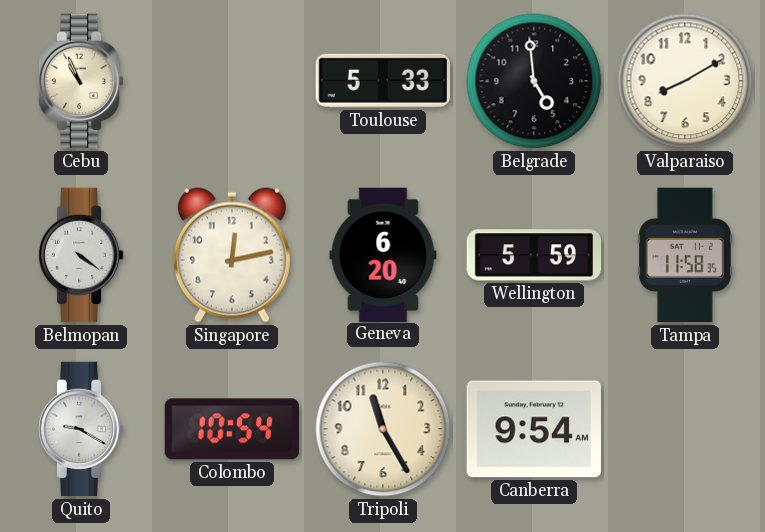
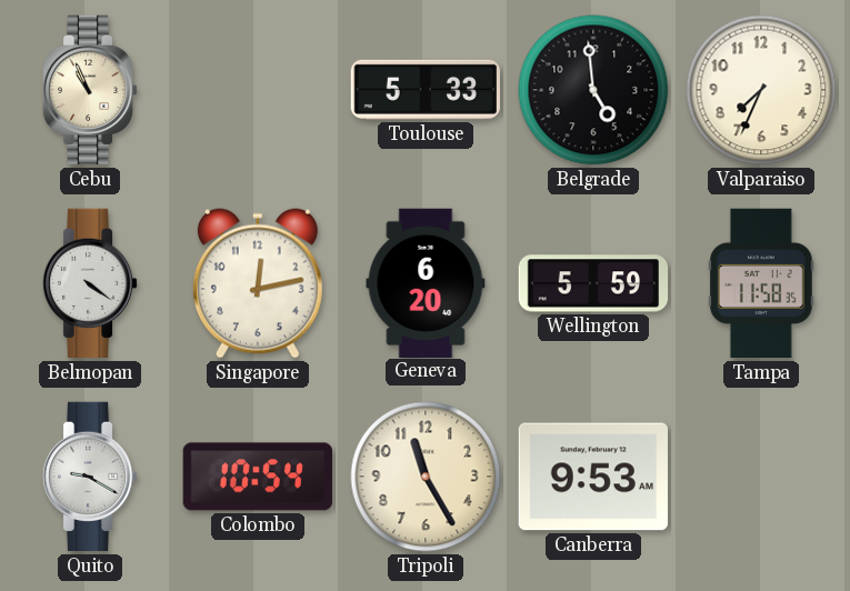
Valparaiso: 8:10 -> 7:34
Canberra: 9:54 -> 9:53
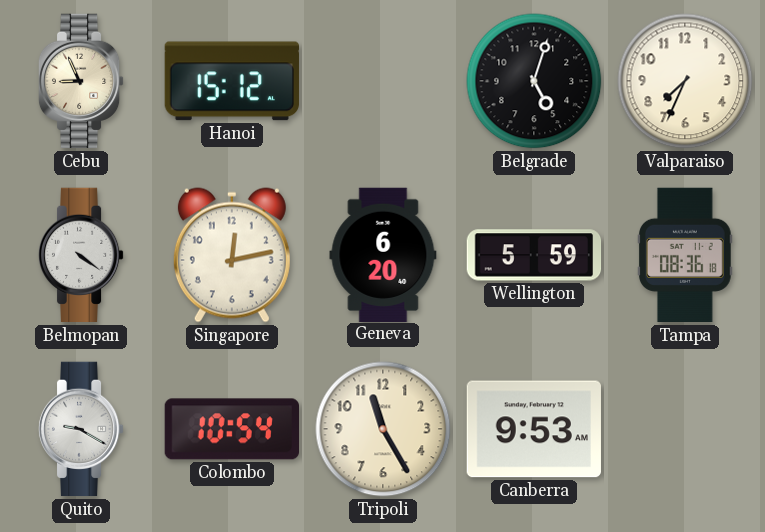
Cebu: 10:56 -> 8:56
Hanoi: none -> 15:12
Toulouse: 5:33 -> none
Belgrade: 4:59 -> 5:03
Tampa: 11:58 -> 08:36
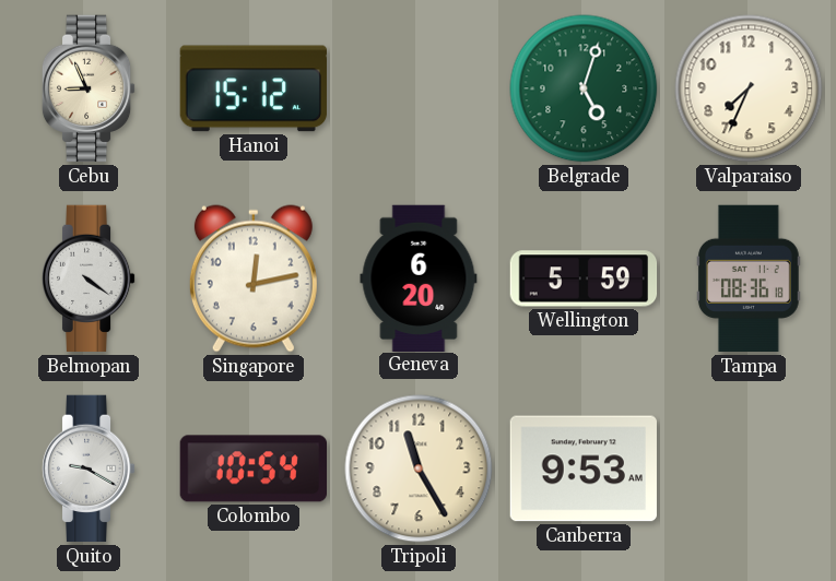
Belgrade dial: black -> green
